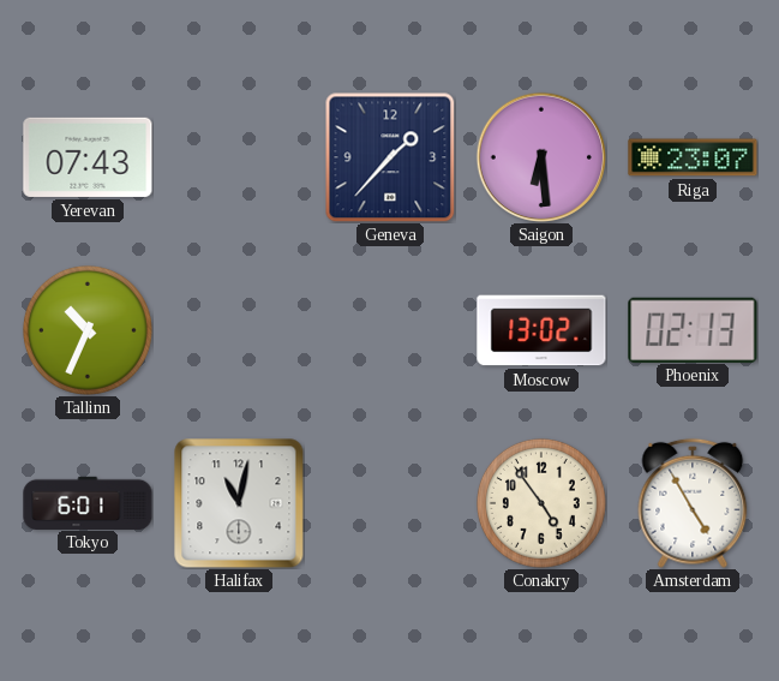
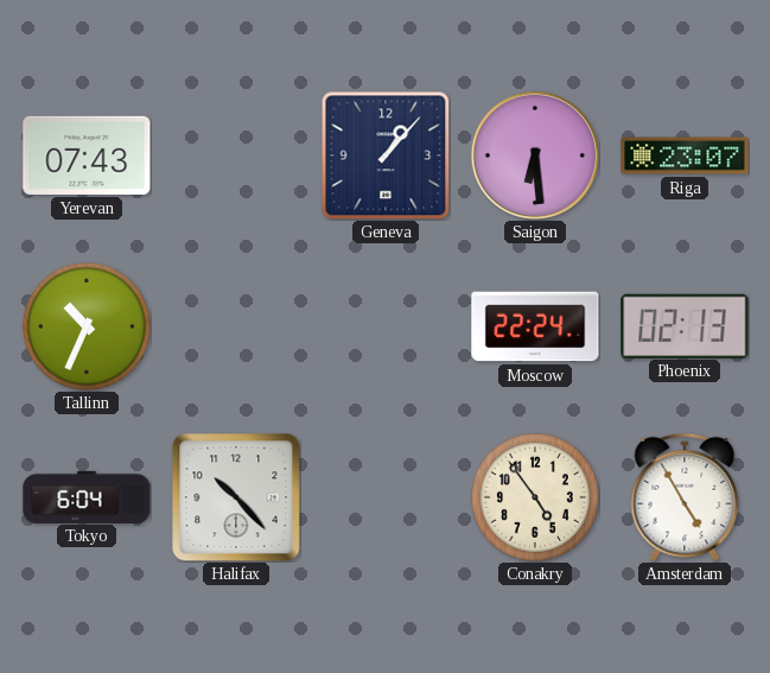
Geneva: 1:37 -> 1:07
Moscow: 13:02 -> 22:24
Tokyo: 6:01 -> 6:04
Halifax: 11:02 -> 10:23
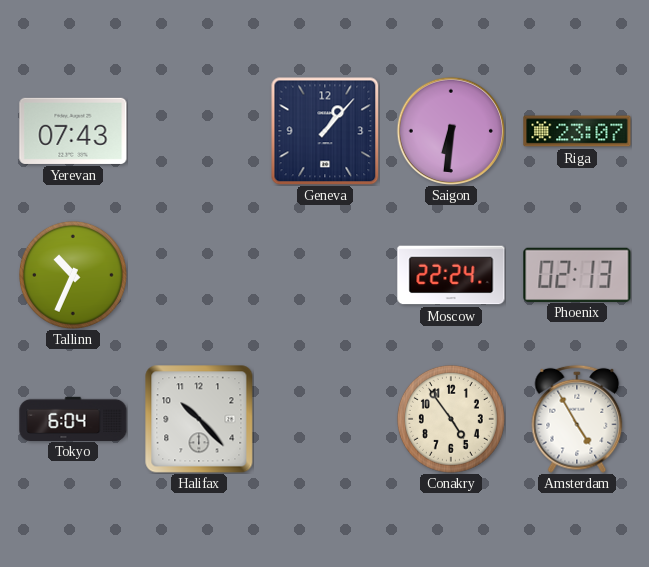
Saigon: 6:29 -> 6:31
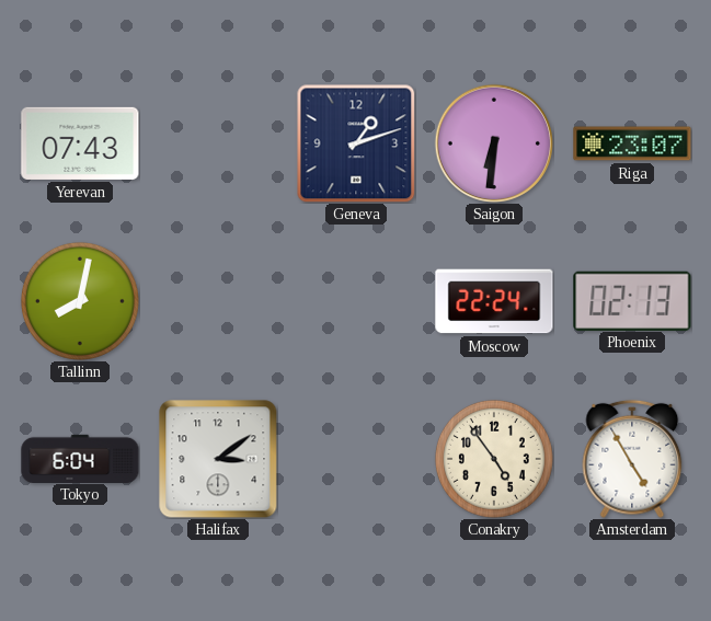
Geneva: 1:07 -> 1:12
Tallinn: 10:34 -> 8:02
Halifax: 10:23 -> 3:09
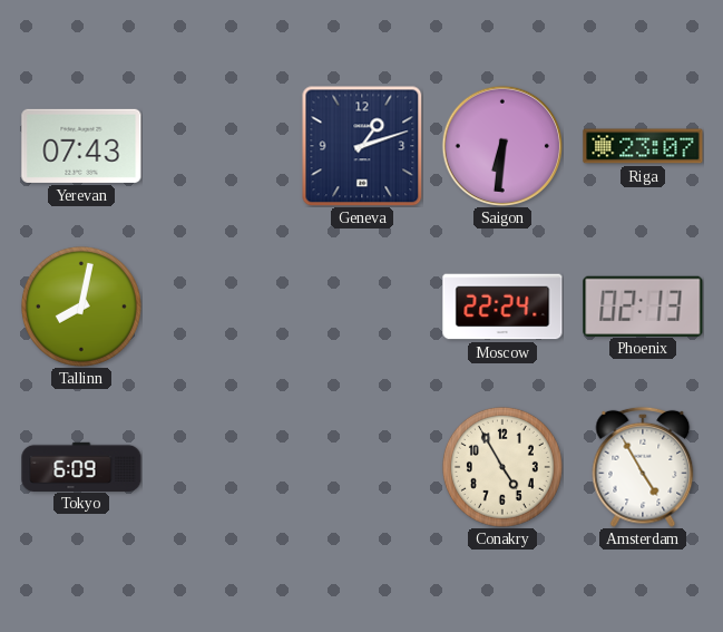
Tokyo: 6:04 -> 6:09
Halifax: 3:09 -> none
Conakry: 4:54 -> 4:55
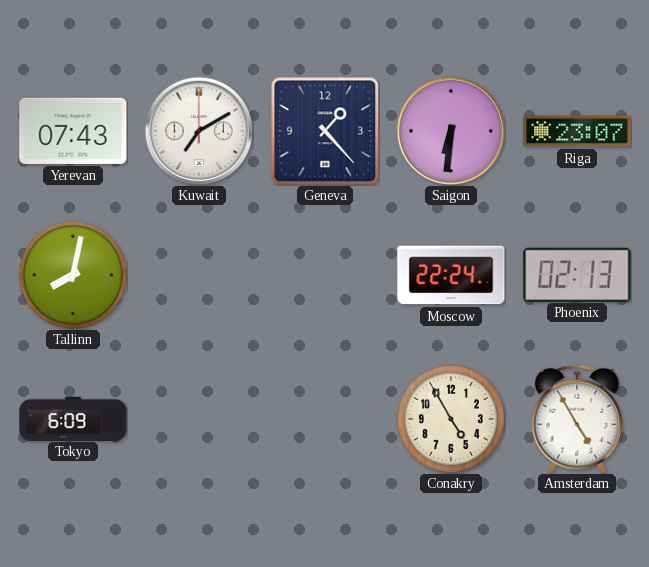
Kuwait: none -> 7:10
Geneva: 1:12 -> 1:23
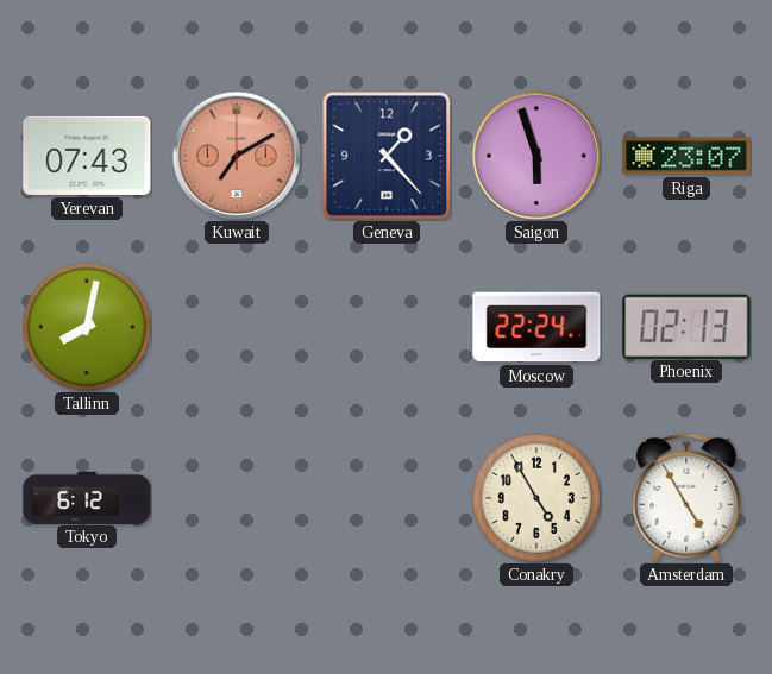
Kuwait dial: white -> salmon
Saigon: 6:31 -> 5:57
Tokyo: 6:09 -> 6:12
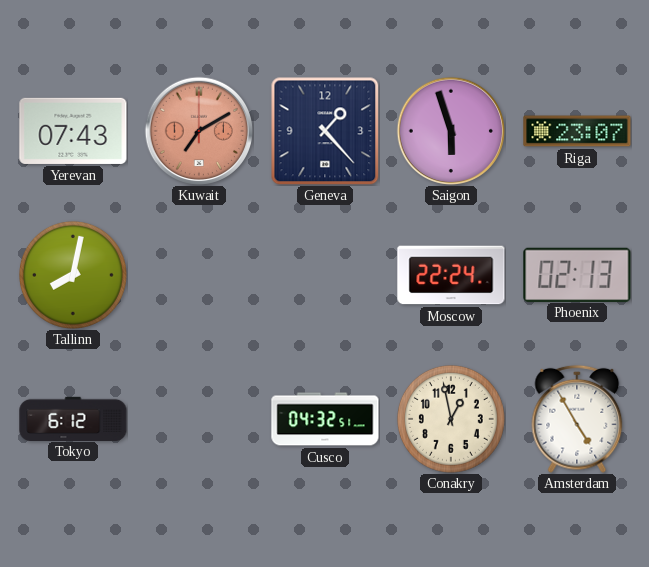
Cusco: none -> 04:32
Conakry: 4:55 -> 12:58
